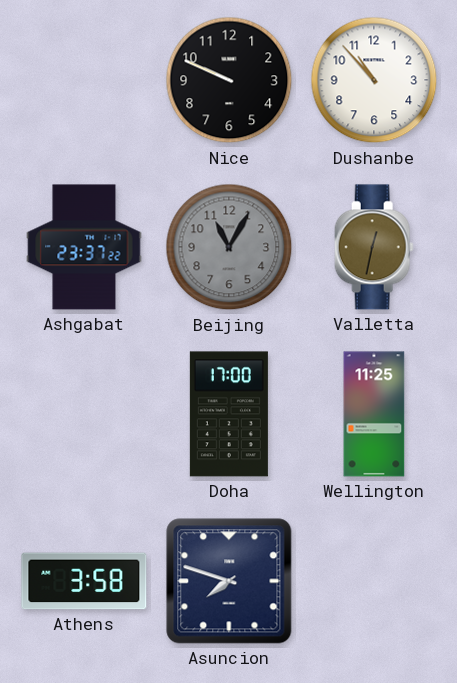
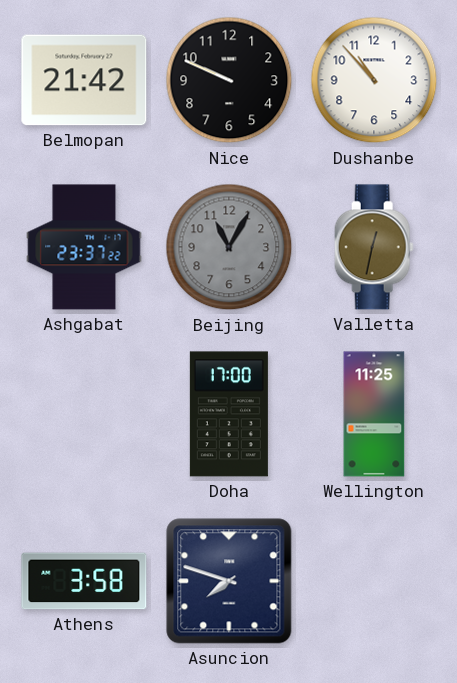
Belmopan: none -> 21:42
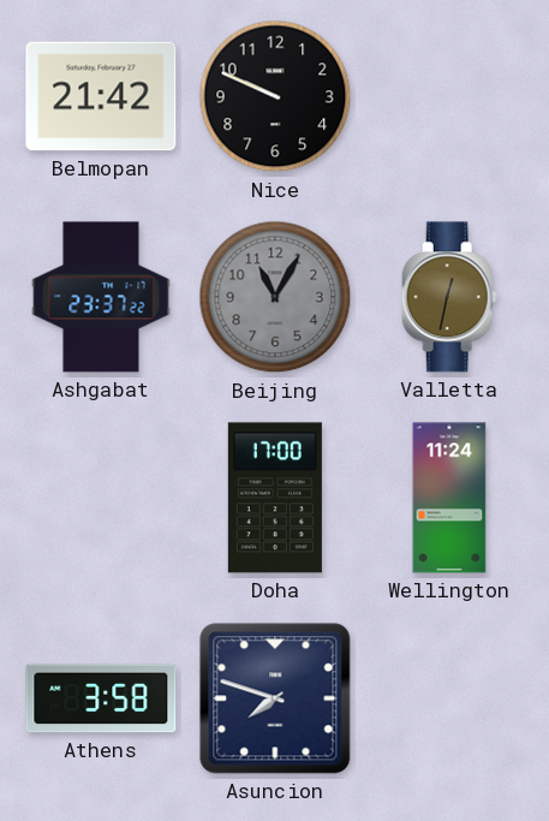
Dushanbe: 10:53 -> none
Wellington: 11:25 -> 11:24
